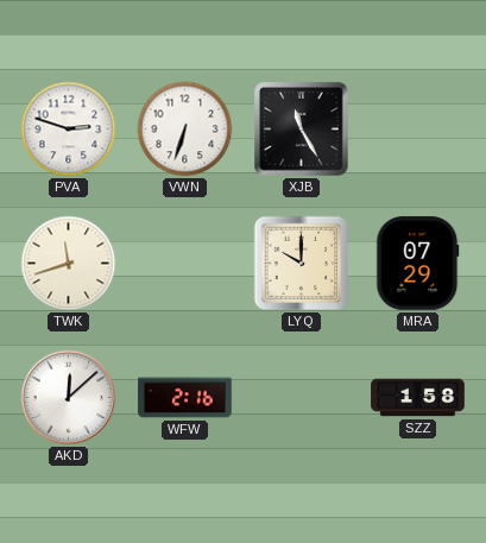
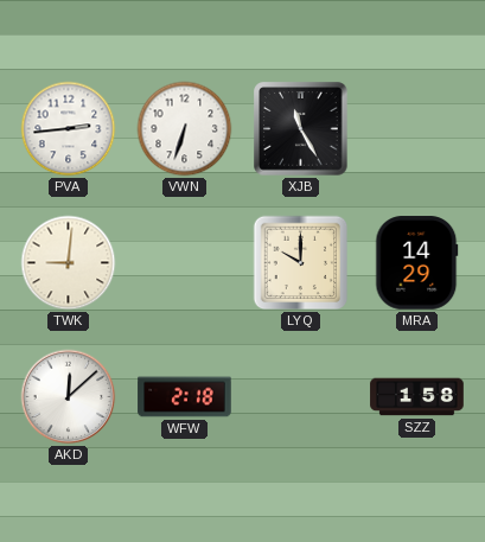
PVA: 2:48 -> 2:44
TWK: 11:42 -> 9:01
MRA: 07:29 -> 14:29
WFW: 2:16 -> 2:18
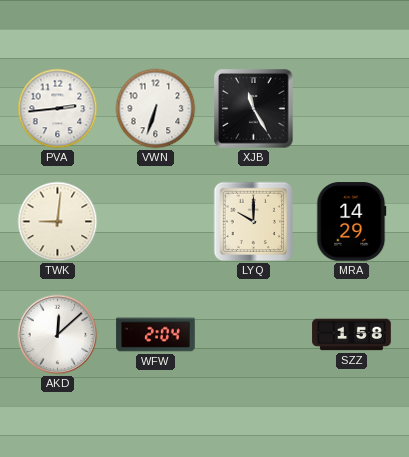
WFW: 2:18 -> 2:04
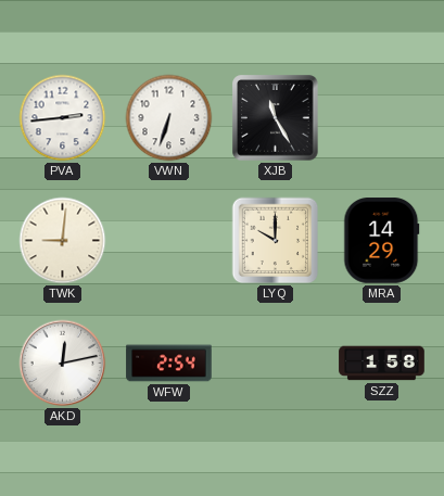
AKD: 12:08 -> 12:13
WFW: 2:04 -> 2:54
